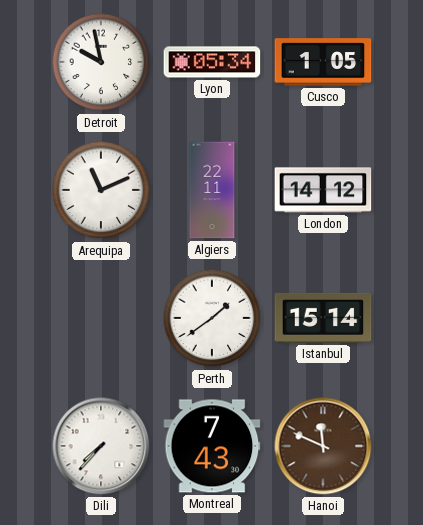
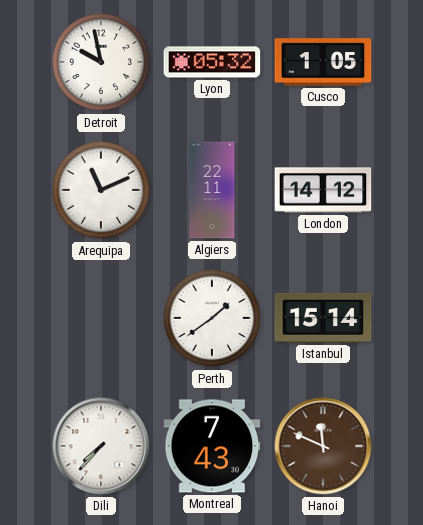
Lyon: 05:34 -> 05:32
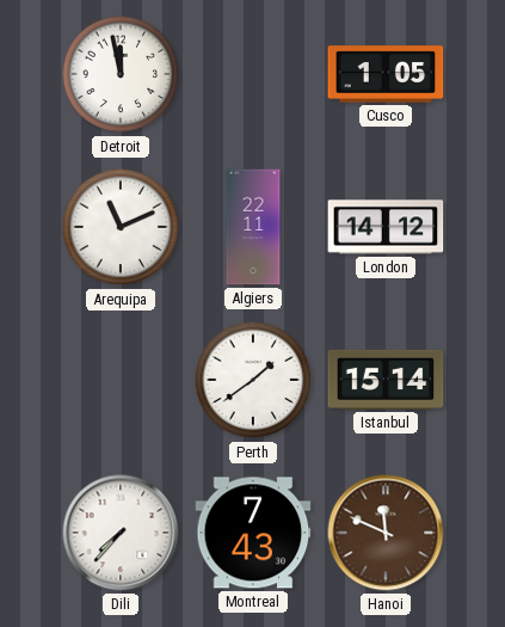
Detroit: 9:58 -> 11:58
Lyon: 05:32 -> none
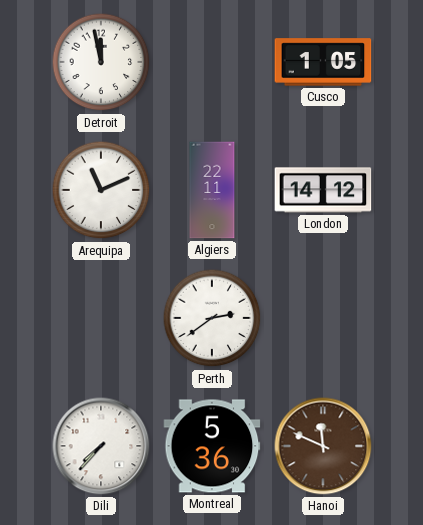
Perth: 1:39 -> 2:39
Istanbul: 15:14 -> none
Montreal: 7:43 -> 5:36
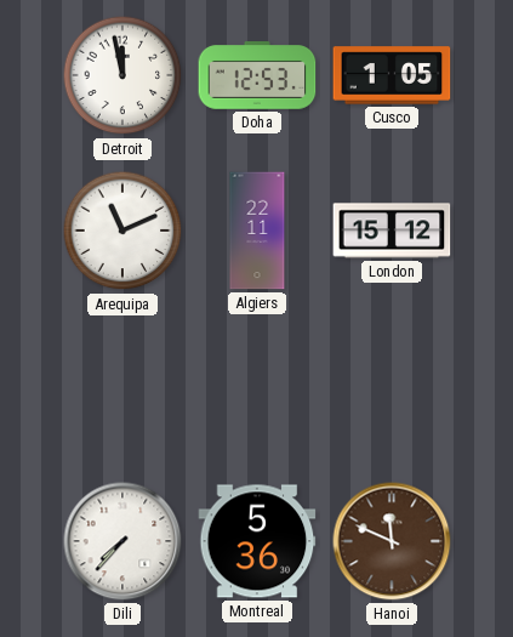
Doha: none -> 12:53
London: 14:12 -> 15:12
Perth: 2:39 -> none
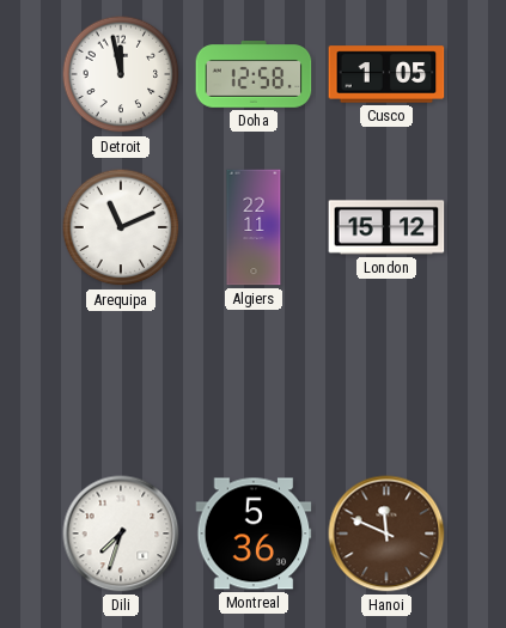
Doha: 12:53 -> 12:58
Dili: 7:37 -> 7:33
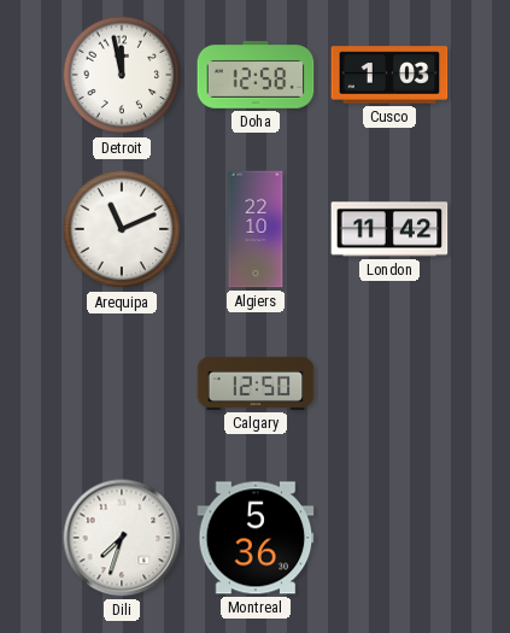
Cusco: 1:05 -> 1:03
Algiers: 22:11 -> 22:10
London: 15:12 -> 11:42
Calgary: none -> 12:50
Hanoi: 11:49 -> none
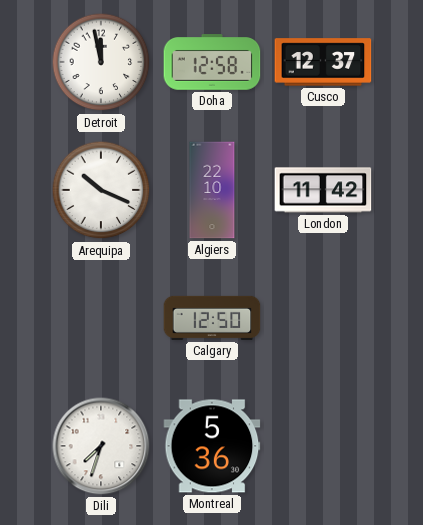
Cusco: 1:03 -> 12:37
Arequipa: 11:11 -> 10:19
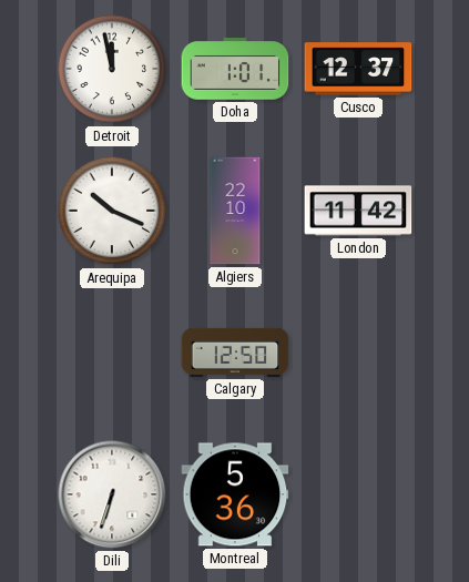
Doha: 12:58 -> 1:01
Dili: 7:33 -> 6:33
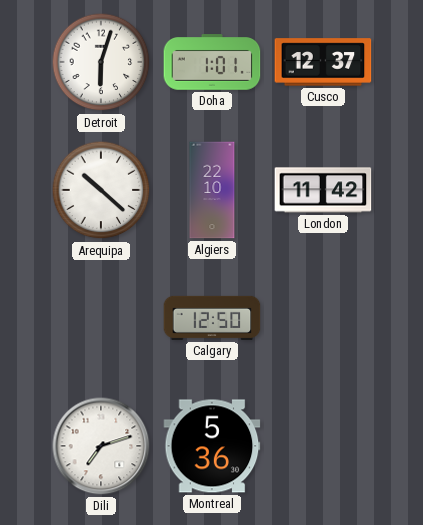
Detroit: 11:58 -> 6:03
Arequipa: 10:19 -> 10:22
Dili: 6:33 -> 7:12
